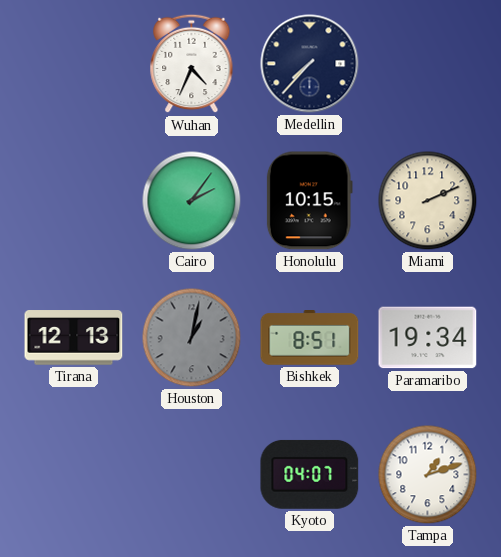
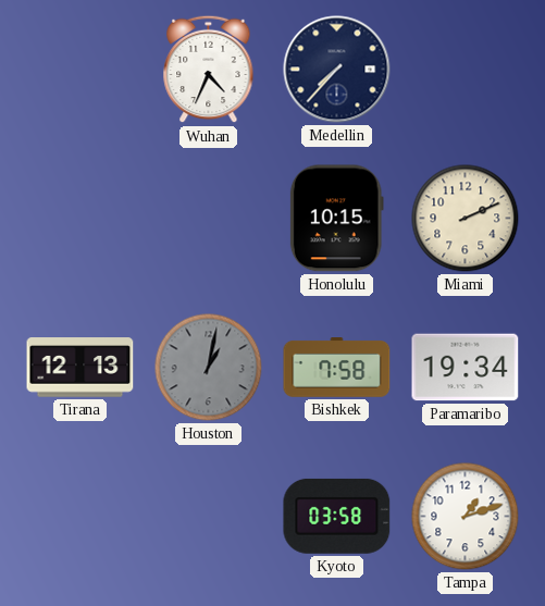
Cairo: 2:06 -> none
Bishkek: 8:51 -> 7:58
Kyoto: 04:07 -> 03:58
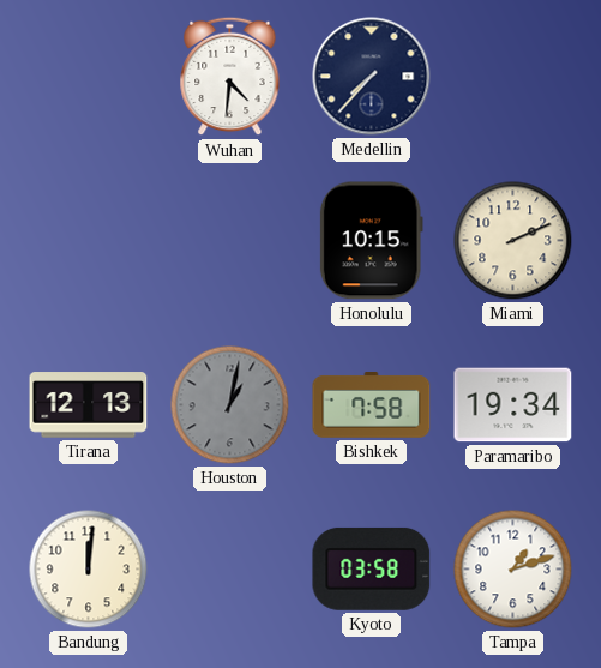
Wuhan: 4:34 -> 4:31
Bandung: none -> 12:01
